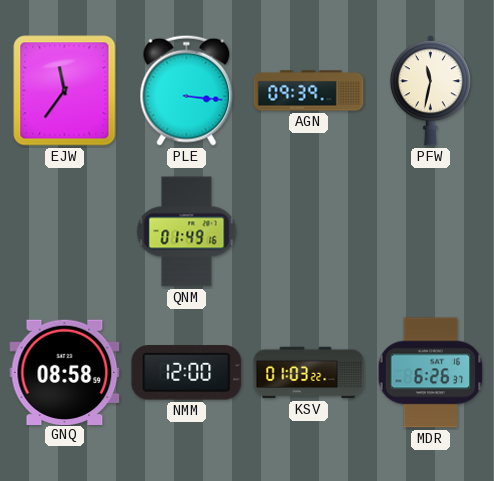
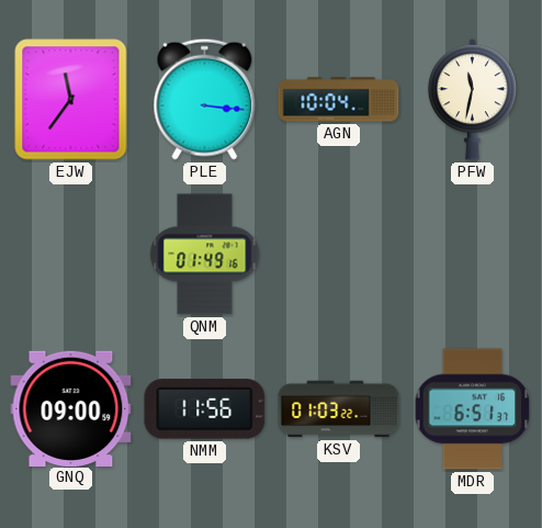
AGN: 09:39 -> 10:04
GNQ: 08:58 -> 09:00
NMM: 12:00 -> 11:56
MDR: 6:26 -> 6:51
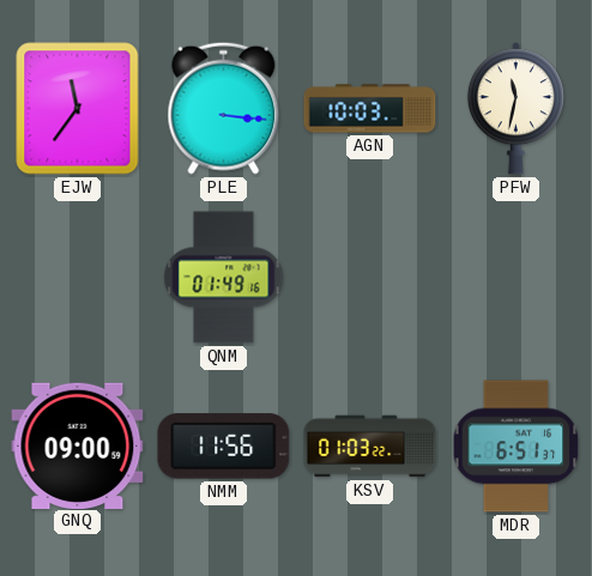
AGN: 10:04 -> 10:03
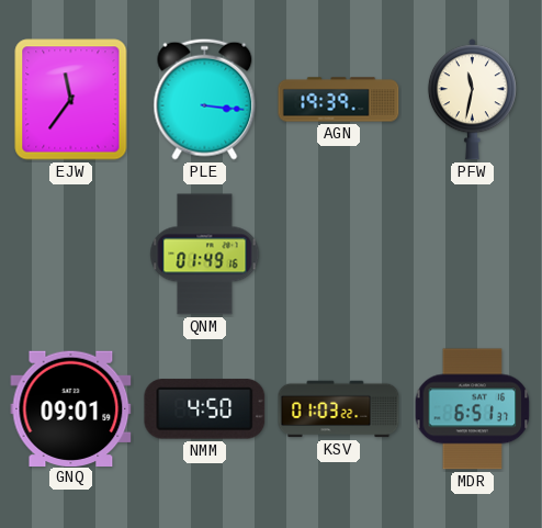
AGN: 10:03 -> 19:39
GNQ: 09:00 -> 09:01
NMM: 11:56 -> 4:50
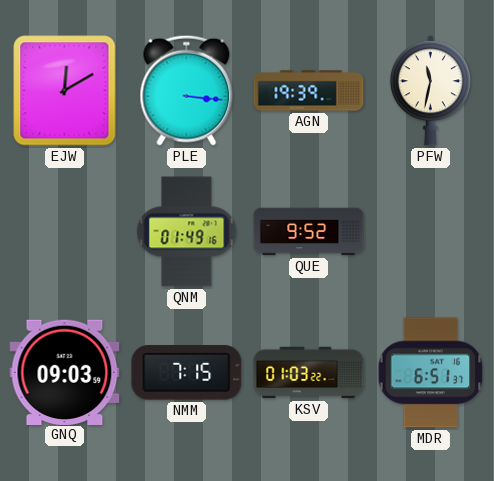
EJW: 11:36 -> 12:10
QUE: none -> 9:52
GNQ: 09:01 -> 09:03
NMM: 4:50 -> 7:15
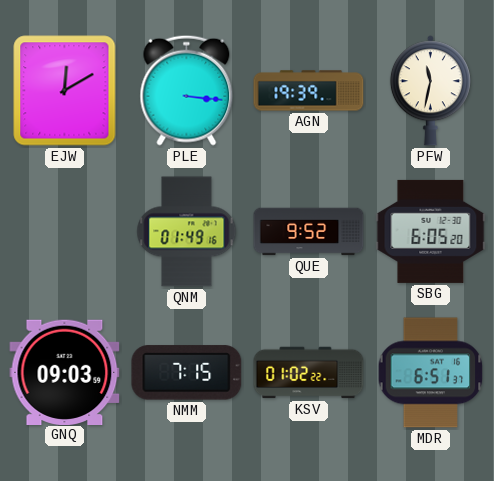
SBG: none -> 6:05
KSV: 01:03 -> 01:02
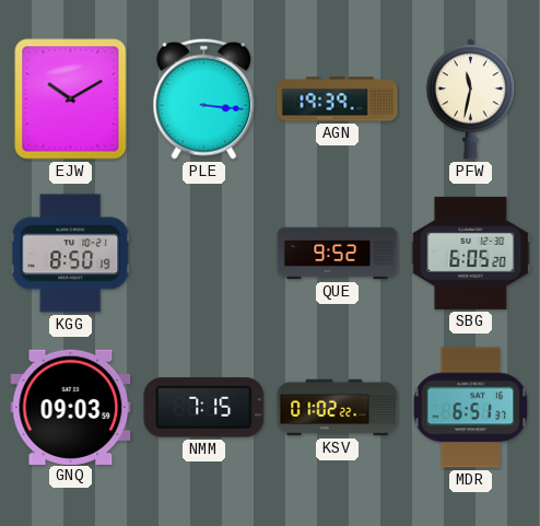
EJW: 12:10 -> 10:10
KGG: none -> 8:50
QNM: 01:49 -> none
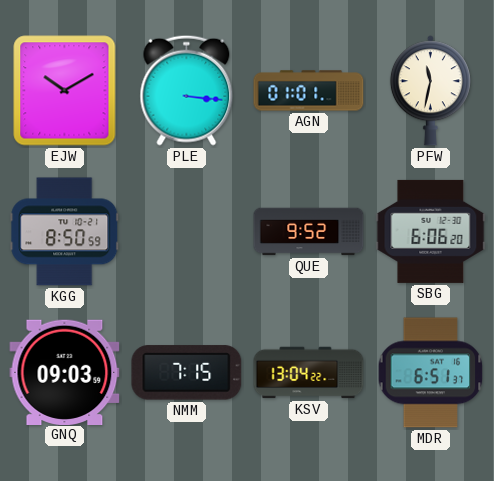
AGN: 19:39 -> 01:01
KGG: 8:50:19 -> 8:50:59
SBG: 6:05 -> 6:06
KSV: 01:02 -> 13:04
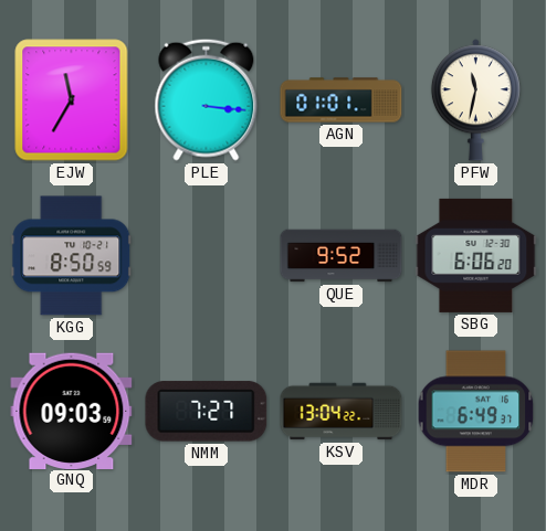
EJW: 10:10 -> 11:35
NMM: 7:15 -> 7:27
MDR: 6:51 -> 6:49
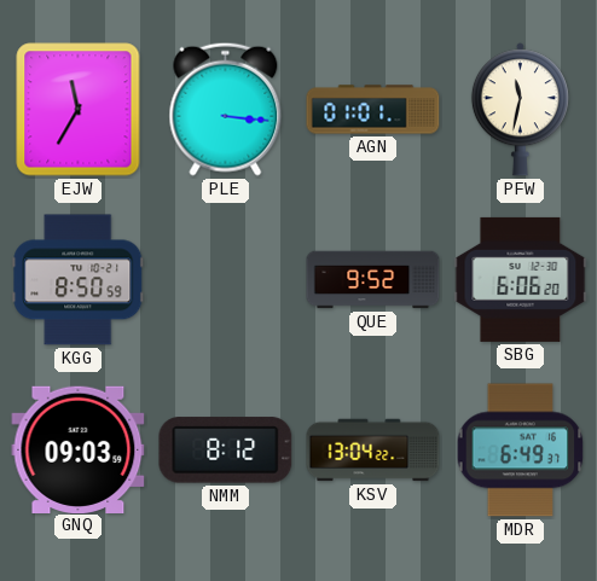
NMM: 7:27 -> 8:12
